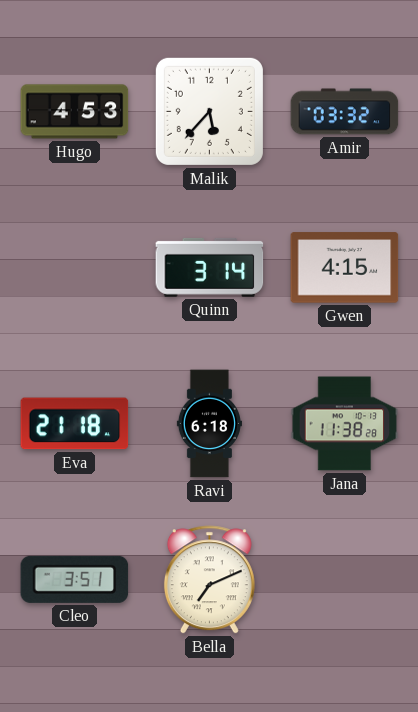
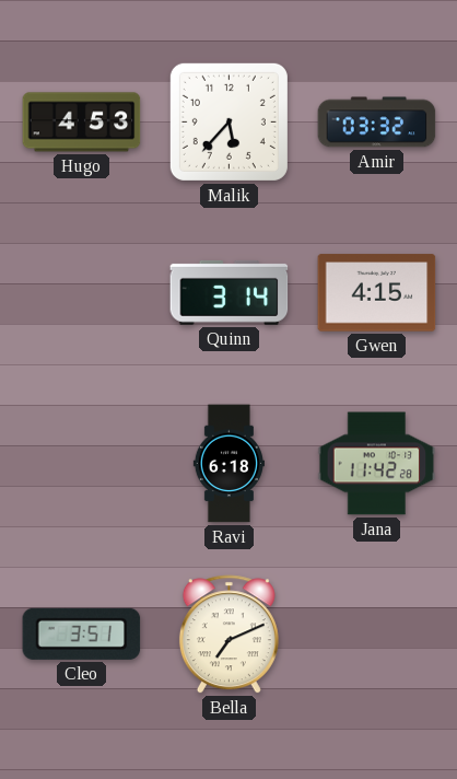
Eva: 21:18 -> none
Jana: 11:38 -> 11:42
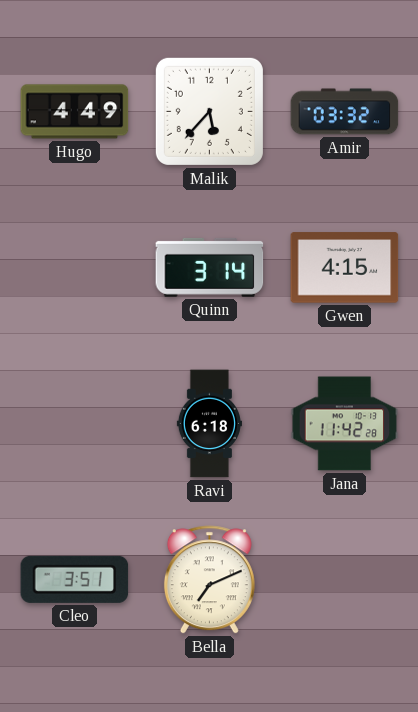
Hugo: 4:53 -> 4:49
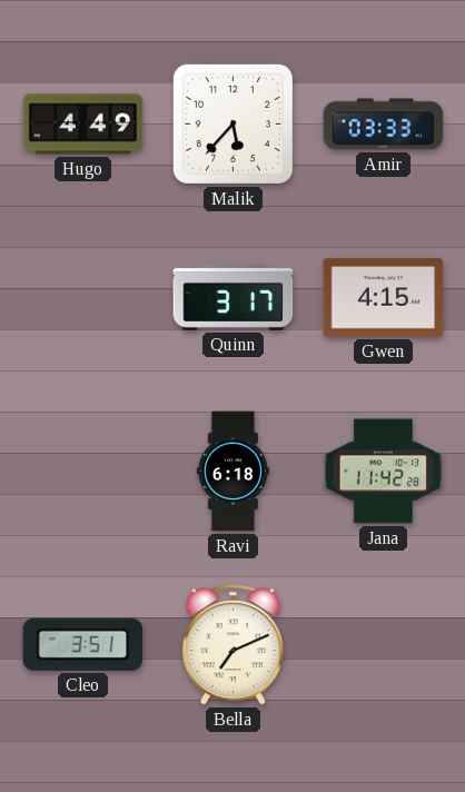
Amir: 03:32 -> 03:33
Quinn: 3:14 -> 3:17
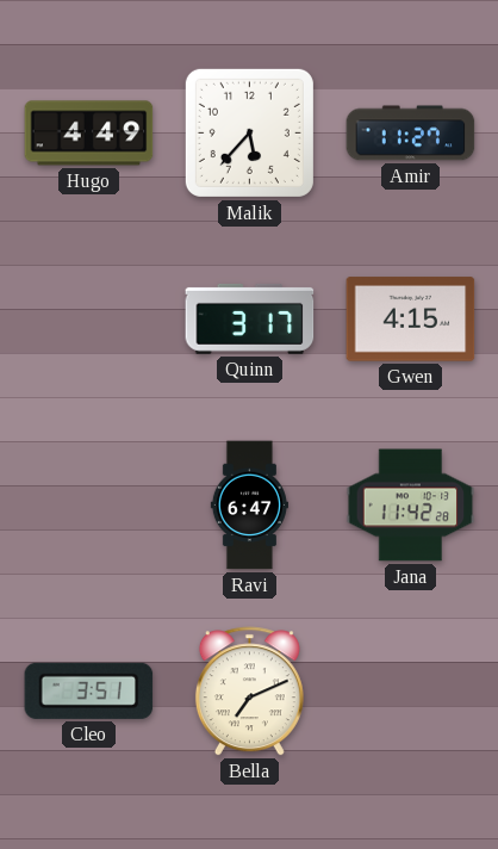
Amir: 03:33 -> 11:27
Ravi: 6:18 -> 6:47
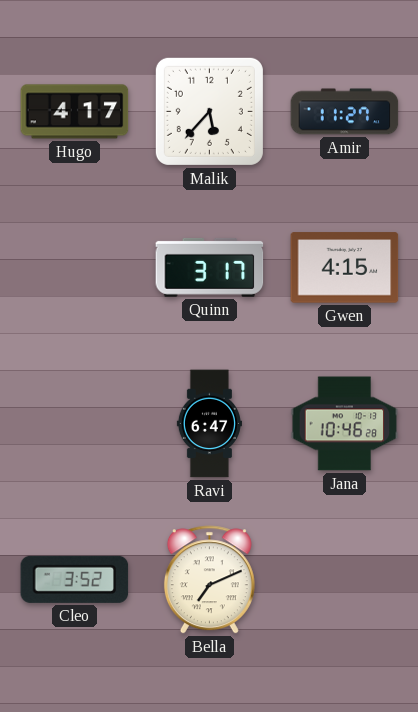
Hugo: 4:49 -> 4:17
Jana: 11:42 -> 10:46
Cleo: 3:51 -> 3:52
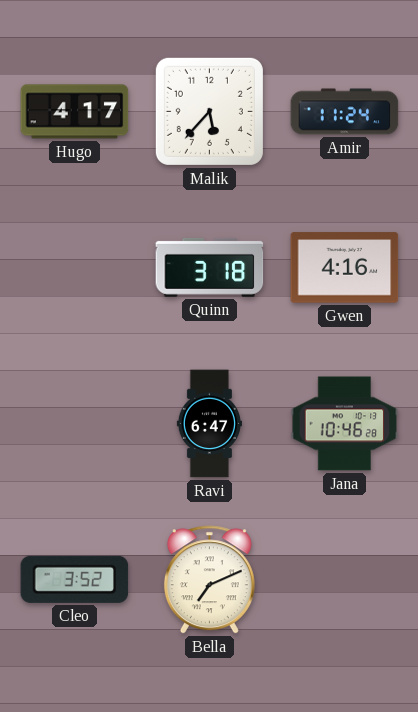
Amir: 11:27 -> 11:24
Quinn: 3:17 -> 3:18
Gwen: 4:15 -> 4:16
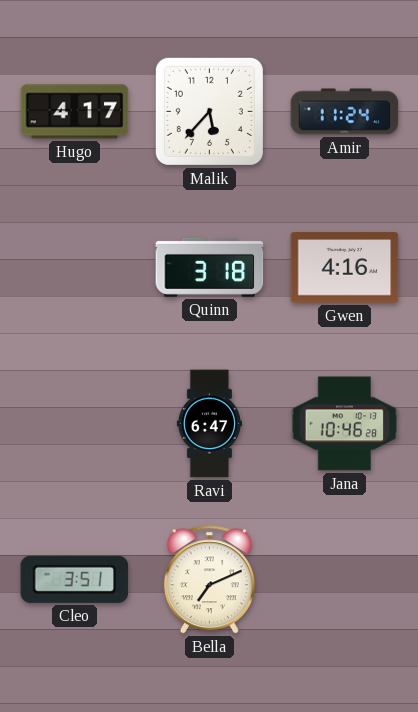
Cleo: 3:52 -> 3:51
